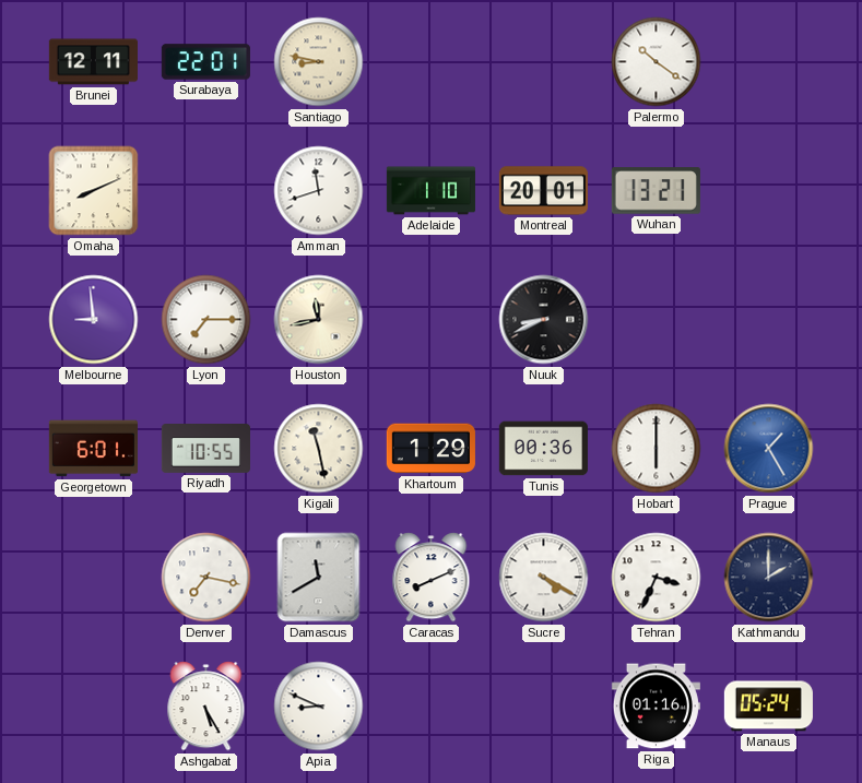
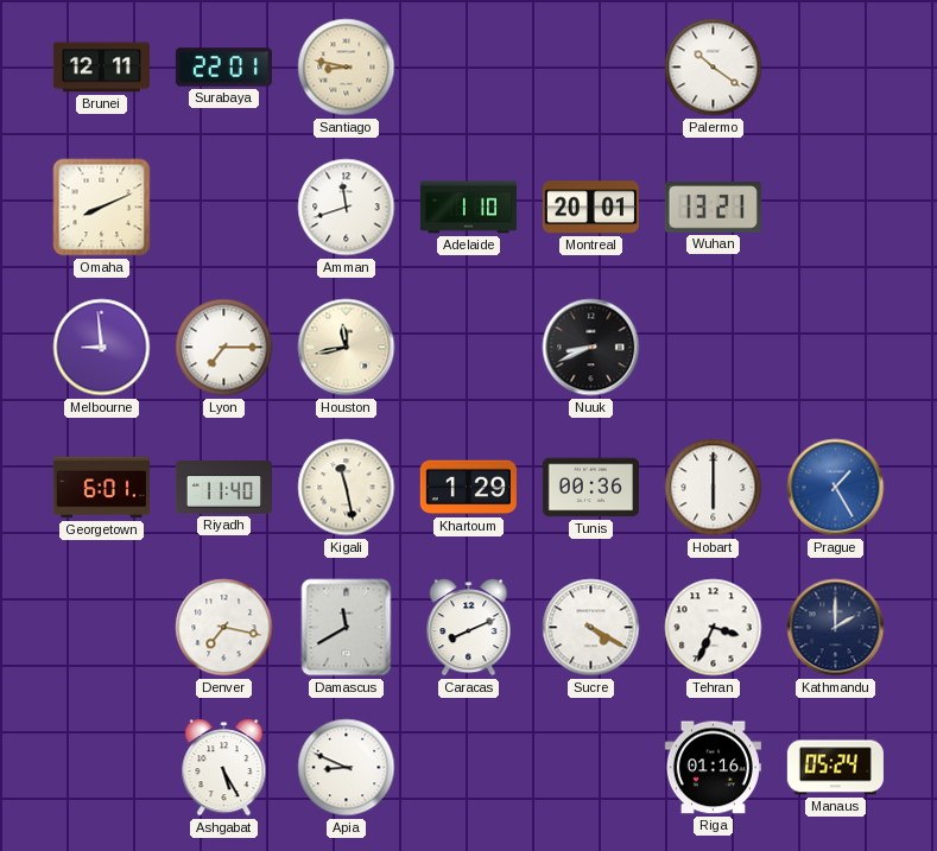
Riyadh: 10:55 -> 11:40
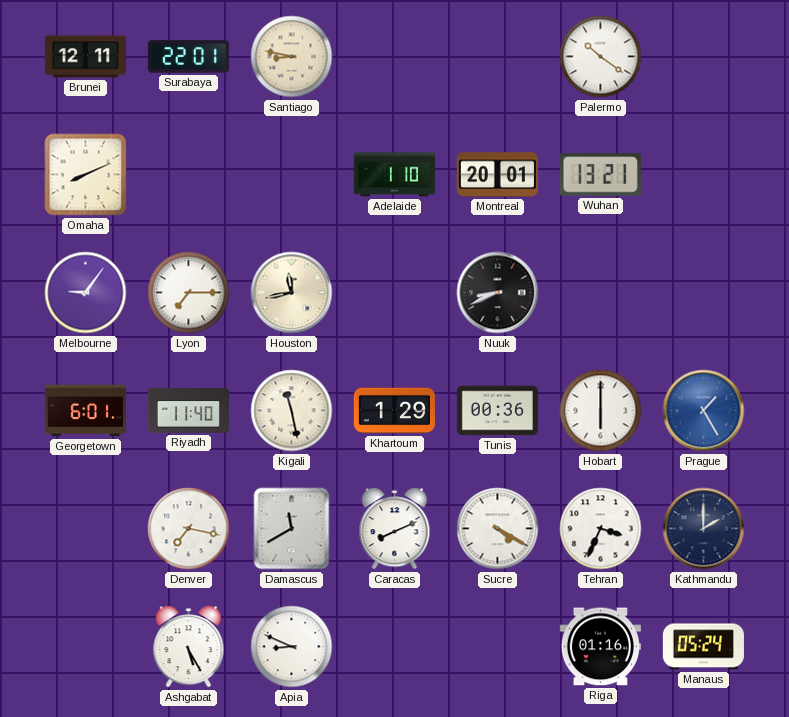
Amman: 11:42 -> none
Melbourne: 8:59 -> 9:06
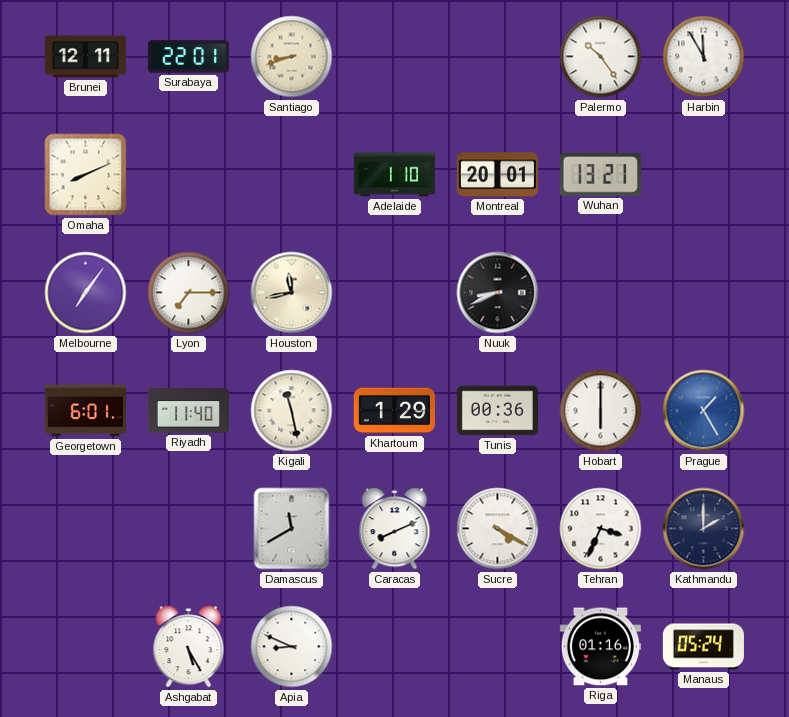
Santiago: 8:47 -> 8:42
Palermo: 10:21 -> 10:24
Harbin: none -> 11:55
Melbourne: 9:06 -> 7:06
Denver: 7:17 -> none
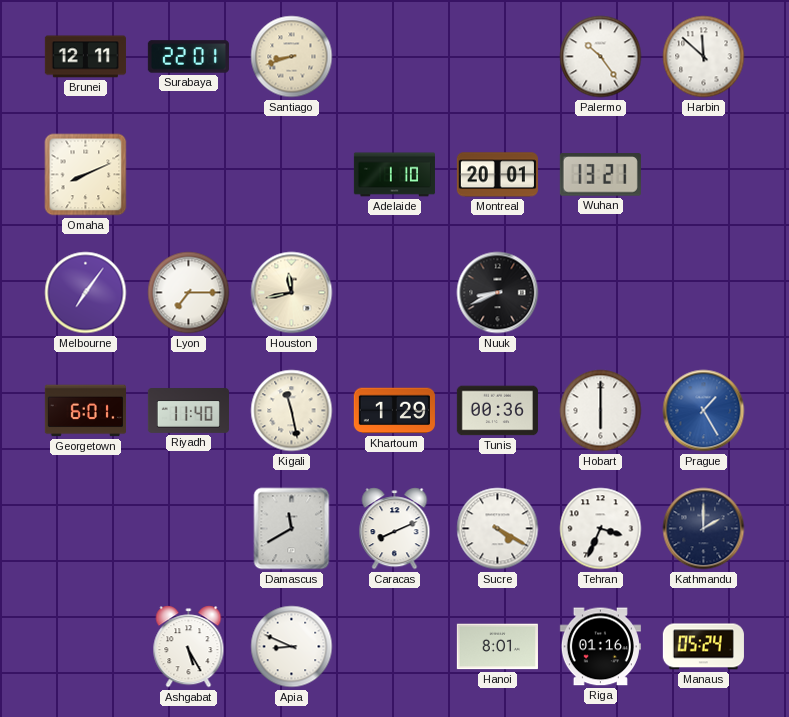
Harbin: 11:55 -> 11:52
Hanoi: none -> 8:01
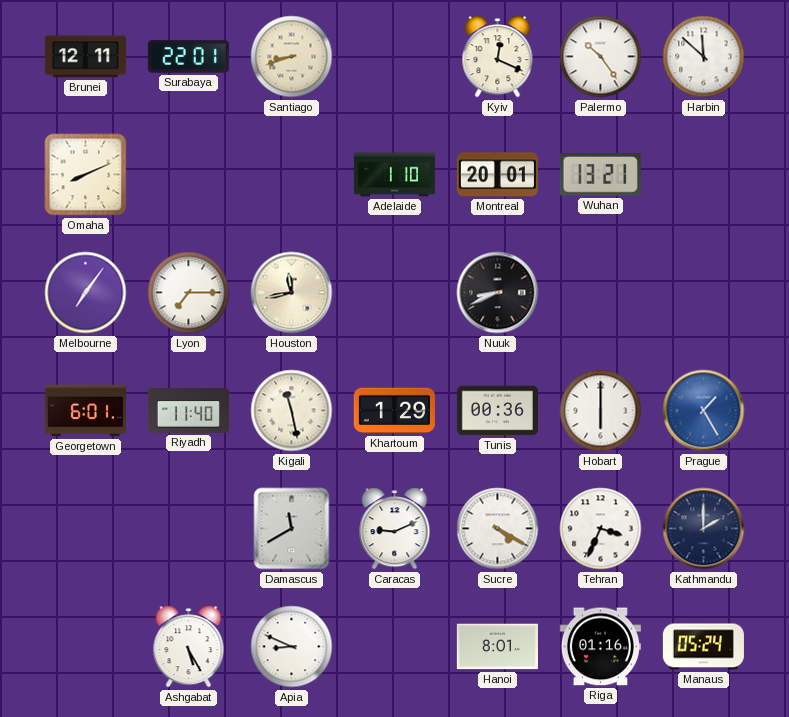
Kyiv: none -> 12:19
Caracas: 8:11 -> 9:11
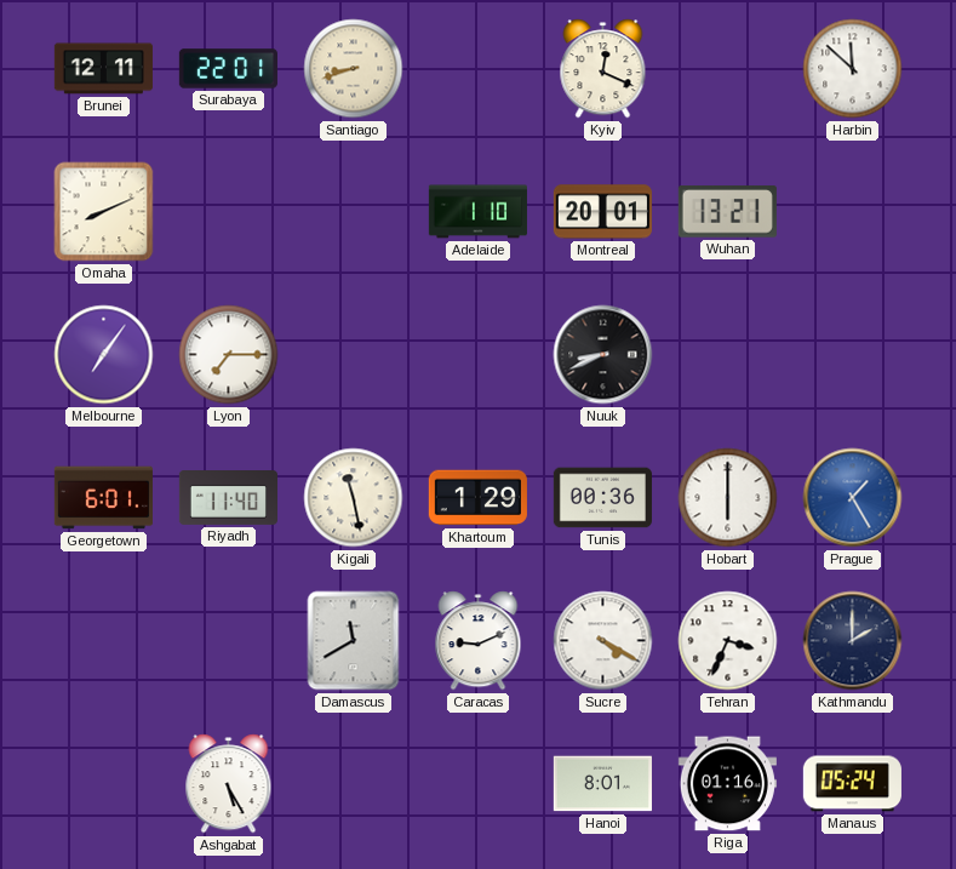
Palermo: 10:24 -> none
Houston: 11:43 -> none
Apia: 8:49 -> none
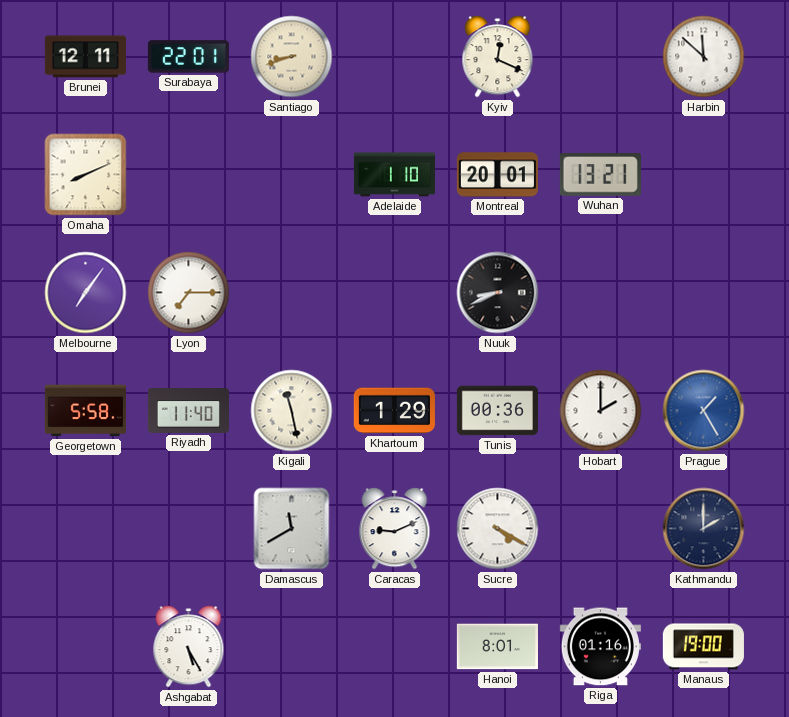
Georgetown: 6:01 -> 5:58
Hobart: 6:00 -> 2:00
Tehran: 3:34 -> none
Manaus: 05:24 -> 19:00
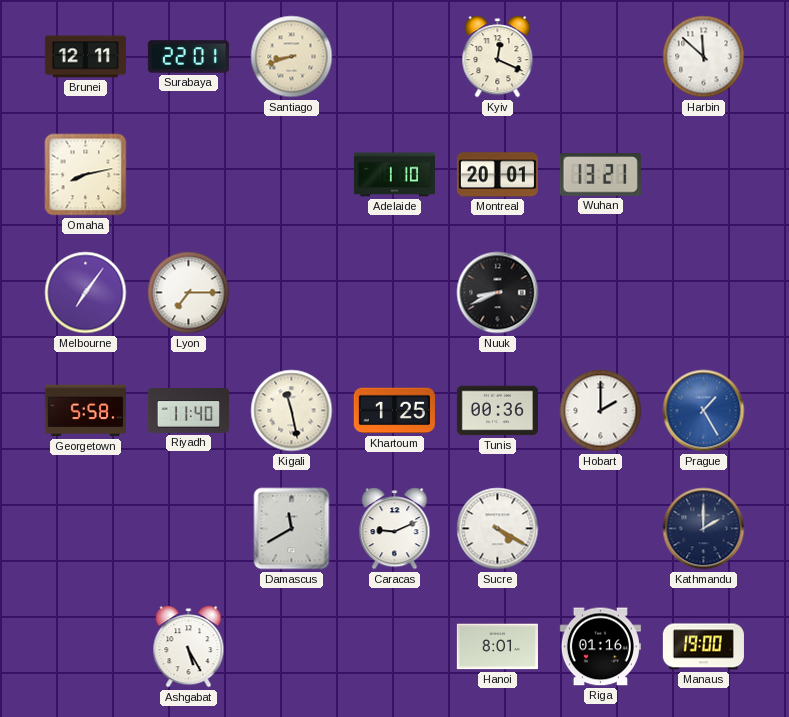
Omaha: 8:11 -> 8:13
Khartoum: 1:29 -> 1:25
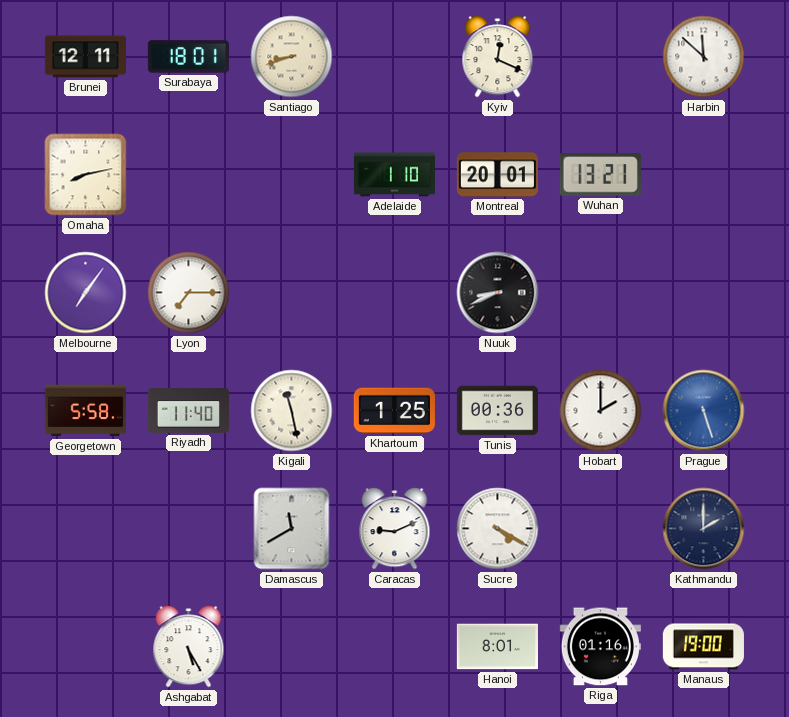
Surabaya: 22:01 -> 18:01
Prague: 1:25 -> 5:27
